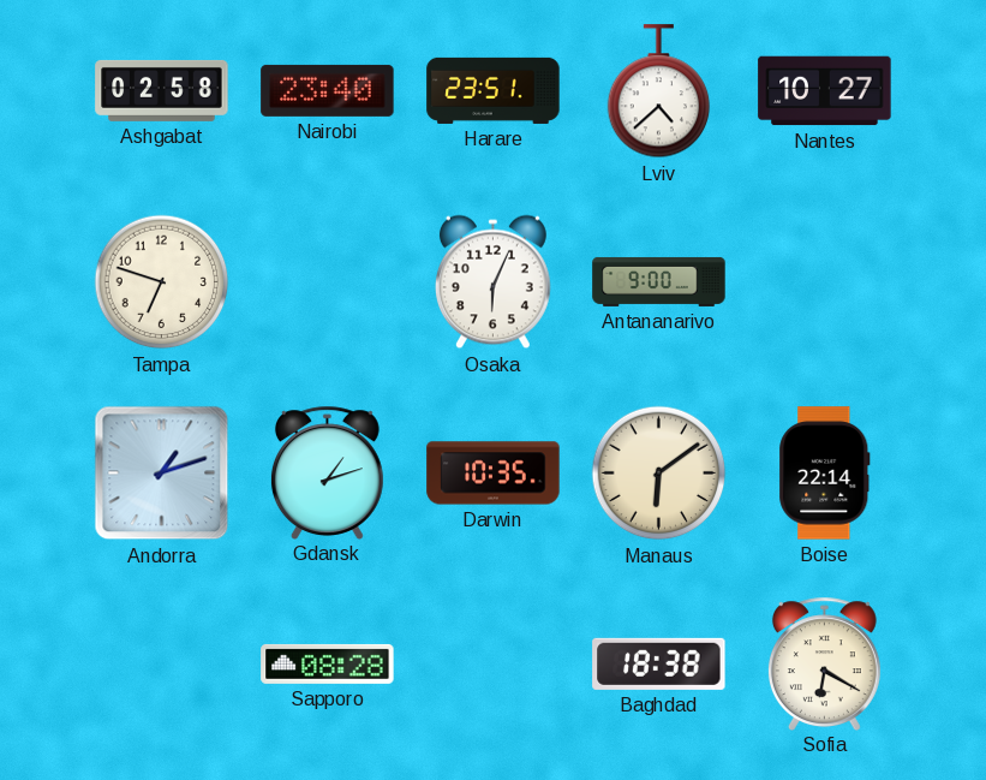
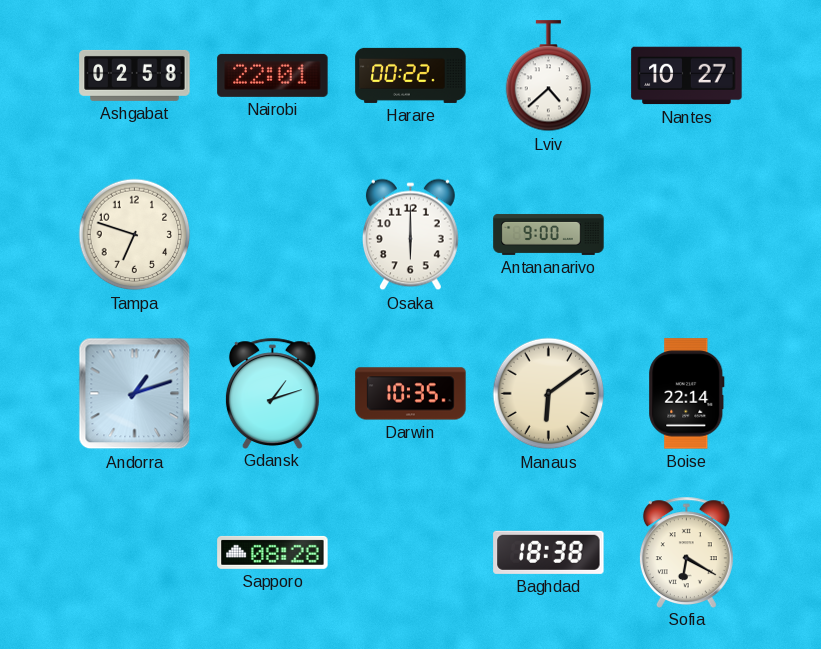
Nairobi: 23:40 -> 22:01
Harare: 23:51 -> 00:22
Osaka: 6:04 -> 6:00
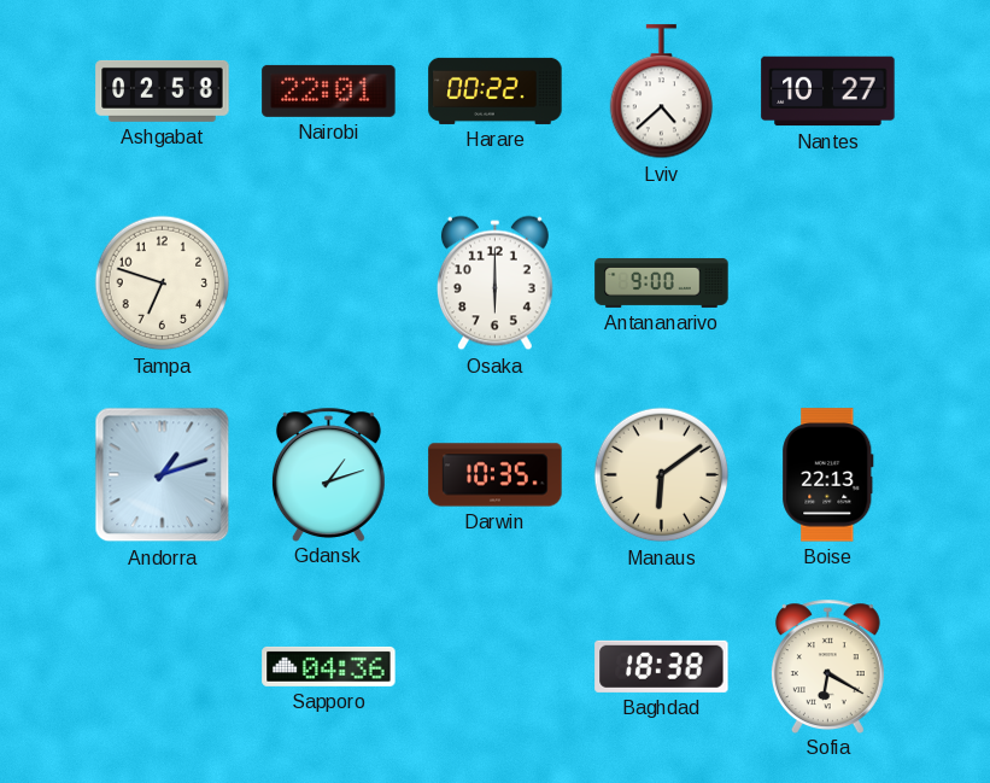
Boise: 22:14 -> 22:13
Sapporo: 08:28 -> 04:36
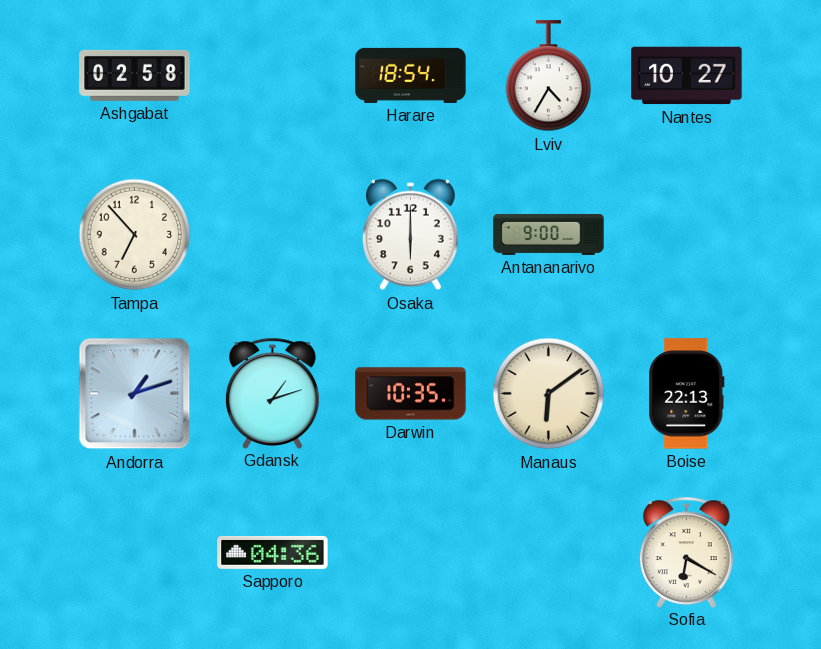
Nairobi: 22:01 -> none
Harare: 00:22 -> 18:54
Lviv: 4:38 -> 4:35
Tampa: 6:48 -> 6:53
Baghdad: 18:38 -> none
